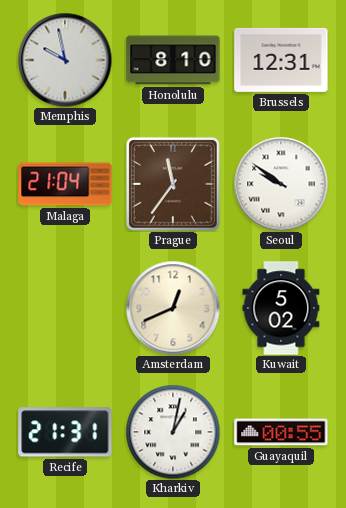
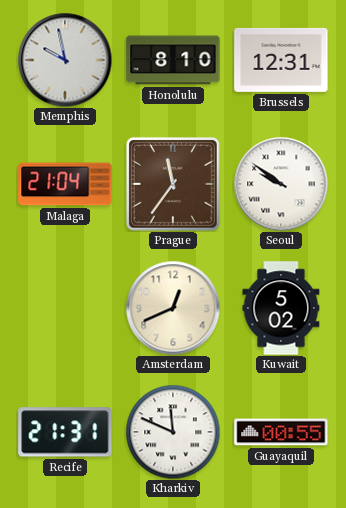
Kharkiv: 1:02 -> 11:49
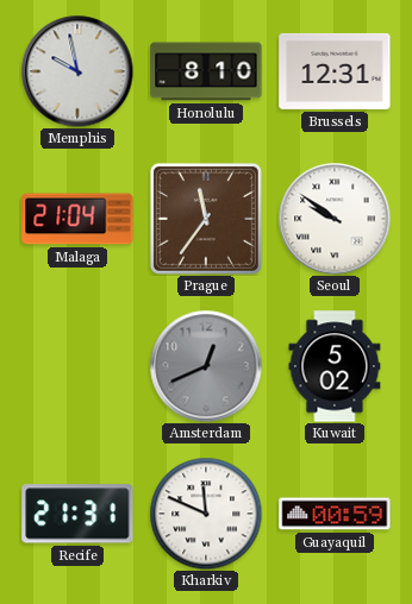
Amsterdam dial: cream -> grey
Guayaquil: 00:55 -> 00:59
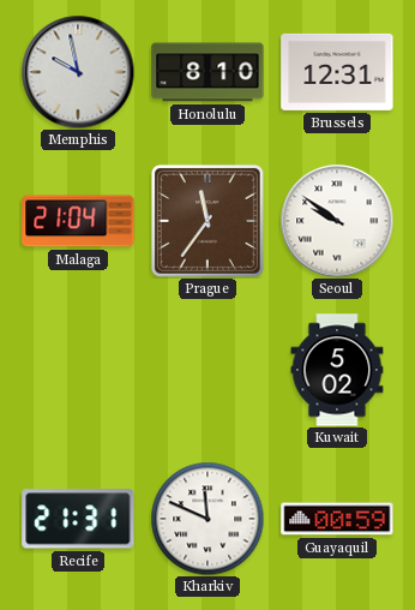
Amsterdam: 12:41 -> none
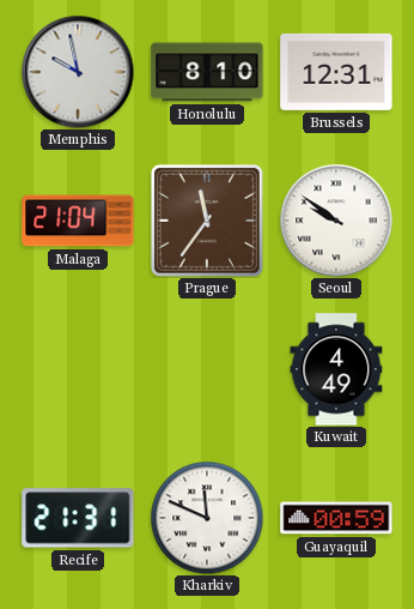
Kuwait: 5:02 -> 4:49
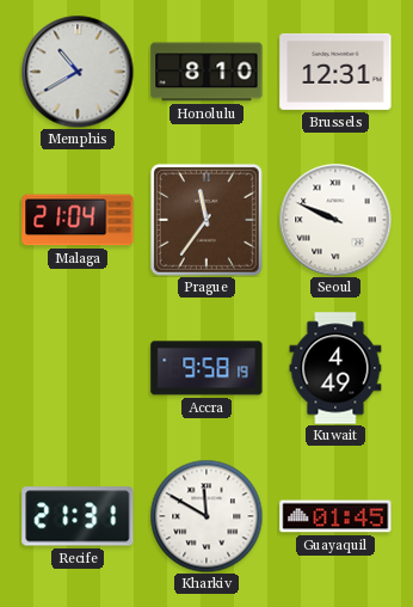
Memphis: 9:58 -> 10:40
Seoul: 9:51 -> 9:49
Accra: none -> 9:58
Kharkiv: 11:49 -> 11:50
Guayaquil: 00:59 -> 01:45
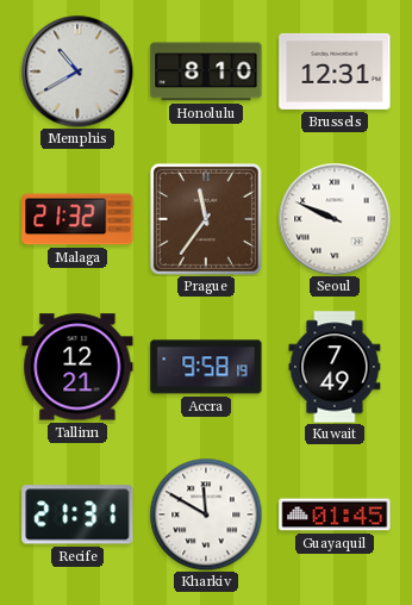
Malaga: 21:04 -> 21:32
Tallinn: none -> 12:21
Kuwait: 4:49 -> 7:49
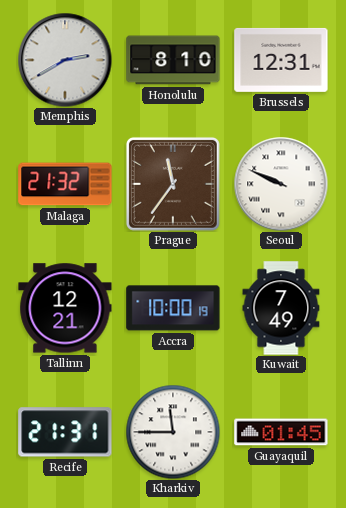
Memphis: 10:40 -> 2:40
Accra: 9:58 -> 10:00
Kharkiv: 11:50 -> 11:45
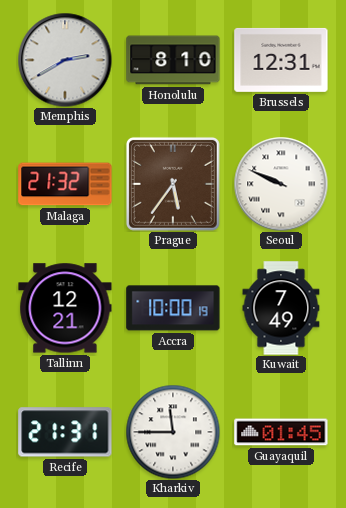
Prague: 11:36 -> 5:36
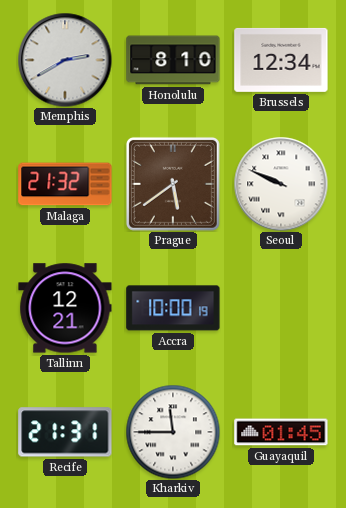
Brussels: 12:31 -> 12:34
Prague: 5:36 -> 5:39
Kuwait: 7:49 -> none
